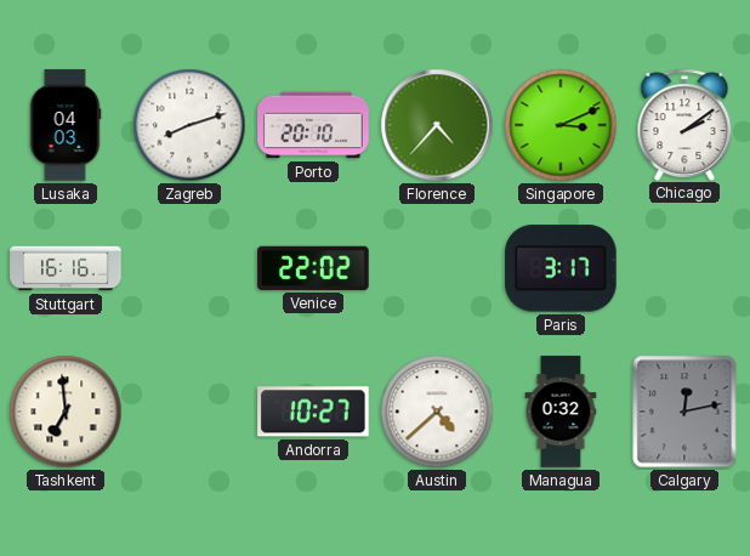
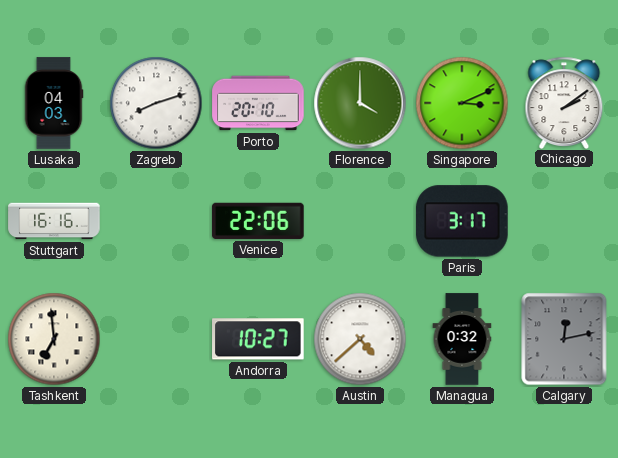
Florence: 4:37 -> 4:00
Venice: 22:02 -> 22:06
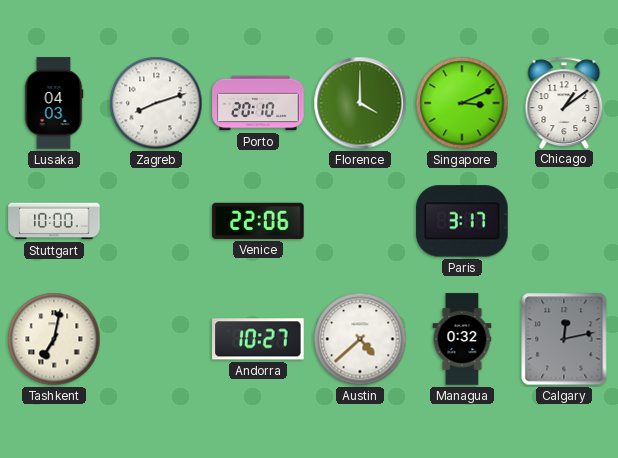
Chicago: 2:09 -> 1:09
Stuttgart: 16:16 -> 10:00
Tashkent: 6:59 -> 7:02
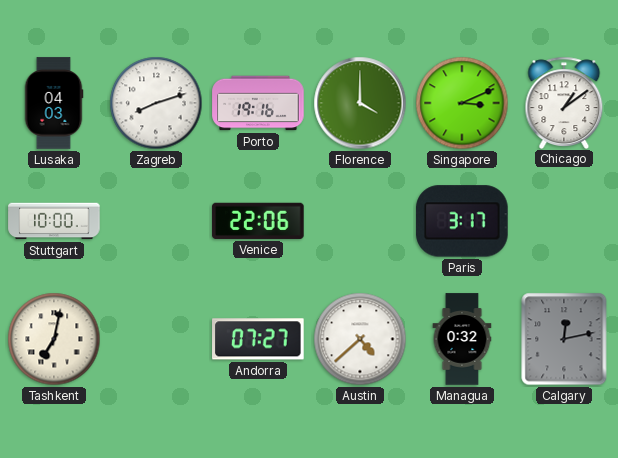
Porto: 20:10 -> 19:16
Andorra: 10:27 -> 07:27
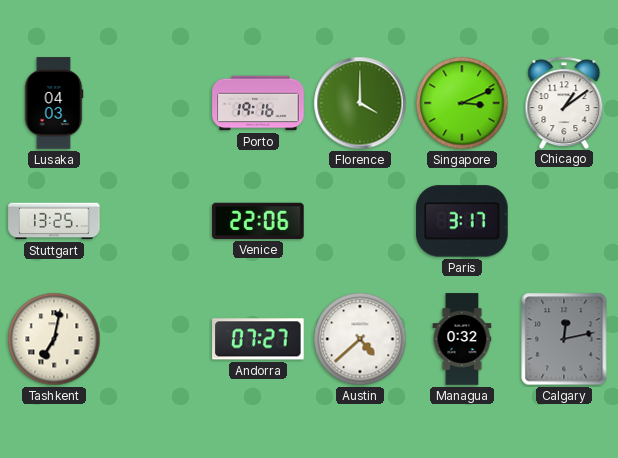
Zagreb: 8:12 -> none
Stuttgart: 10:00 -> 13:25
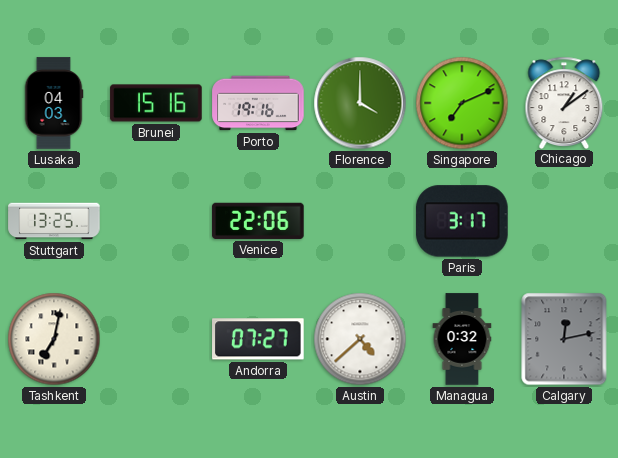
Brunei: none -> 15:16
Singapore: 3:11 -> 7:11
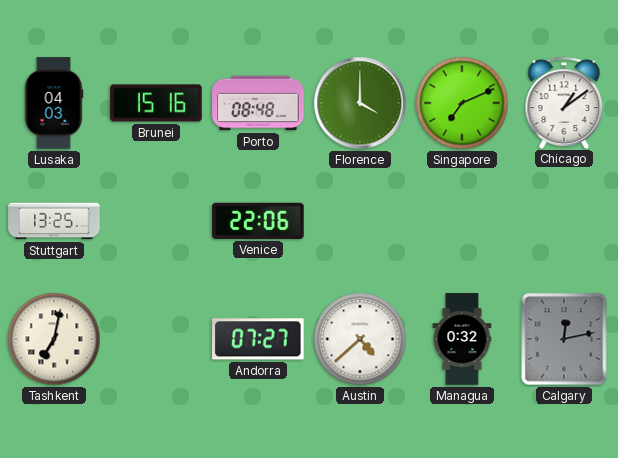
Porto: 19:16 -> 08:48
Paris: 3:17 -> none
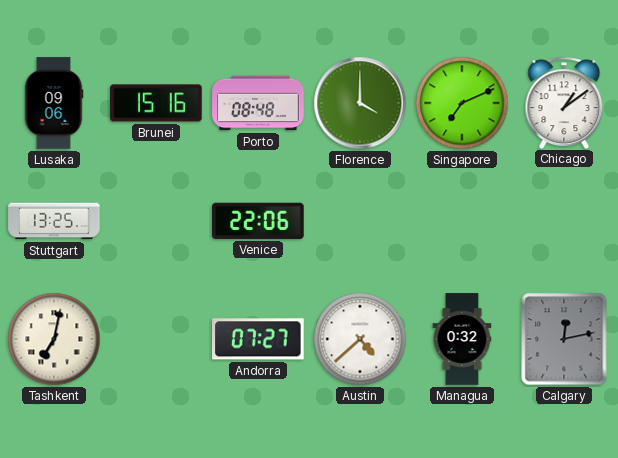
Lusaka: 04:03 -> 09:06
